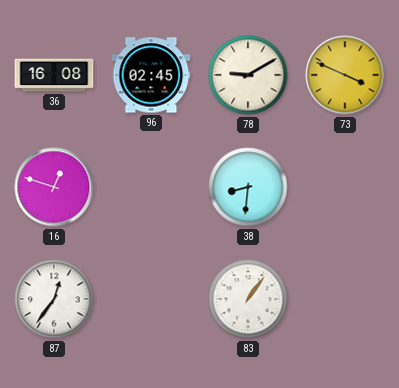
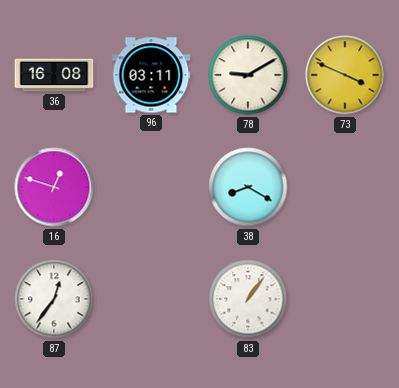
96: 02:45 -> 03:11
38: 8:31 -> 8:20
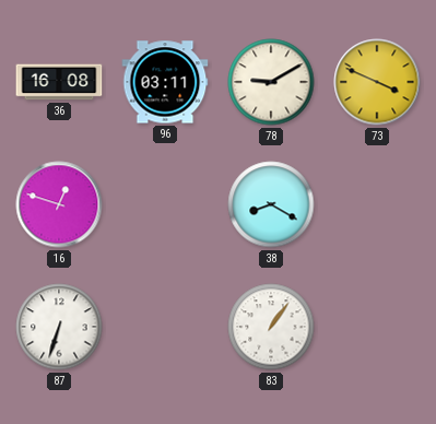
87: 12:36 -> 6:33
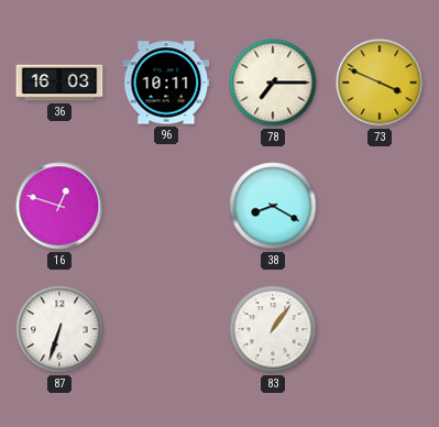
36: 16:08 -> 16:03
96: 03:11 -> 10:11
78: 9:10 -> 7:15
